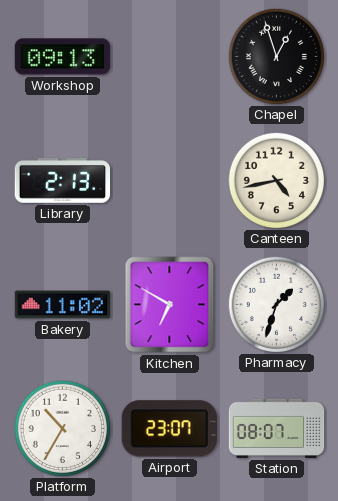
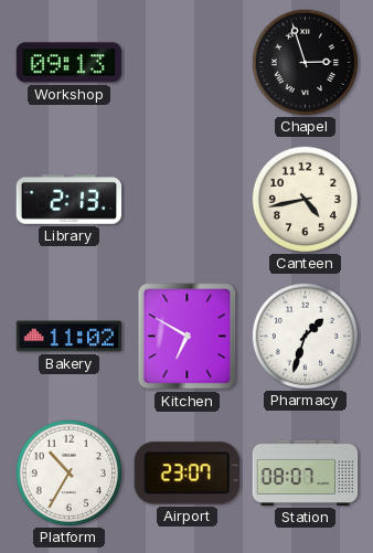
Chapel: 12:57 -> 2:57
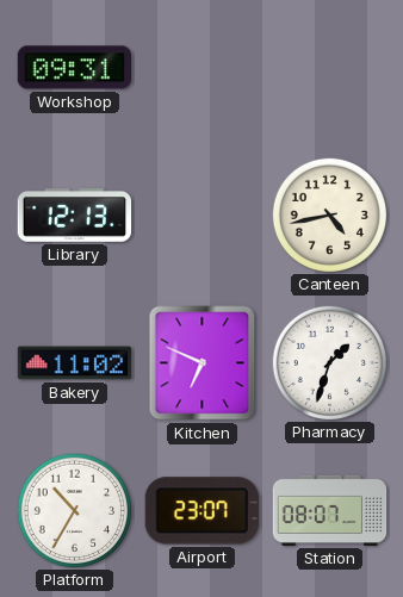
Workshop: 09:13 -> 09:31
Chapel: 2:57 -> none
Library: 2:13 -> 12:13
Kitchen: 6:50 -> 6:49
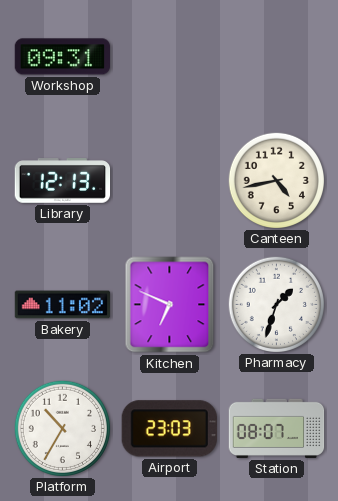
Airport: 23:07 -> 23:03
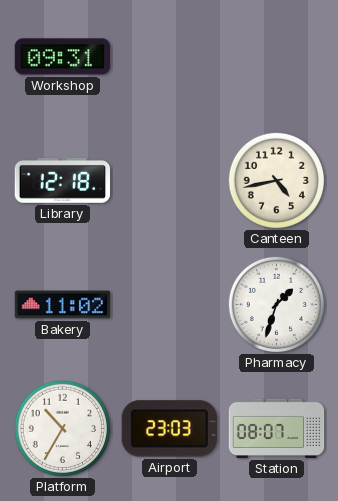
Library: 12:13 -> 12:18
Kitchen: 6:49 -> none
